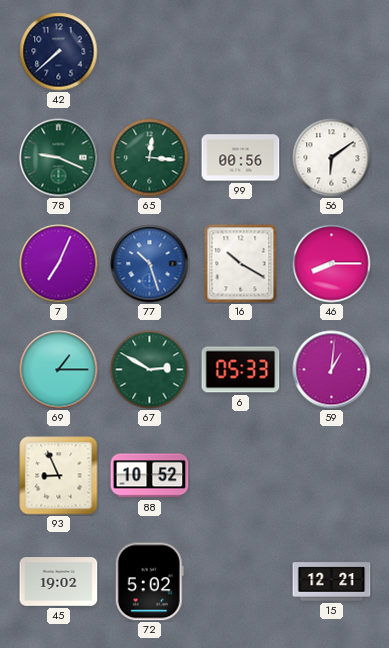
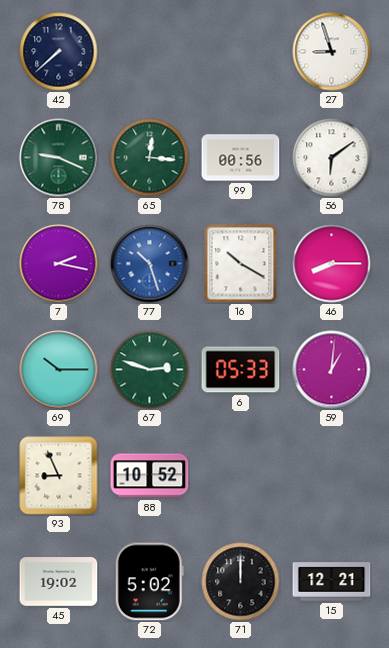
27: none -> 8:57
7: 7:04 -> 2:17
69: 1:15 -> 10:15
67: 2:50 -> 2:48
71: none -> 12:00
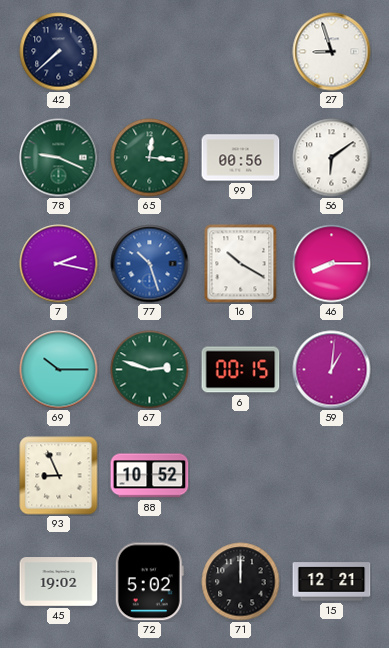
6: 05:33 -> 00:15
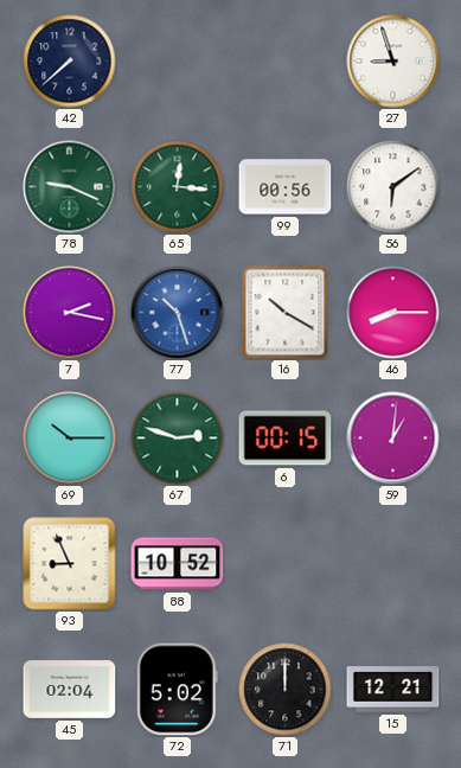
45: 19:02 -> 02:04
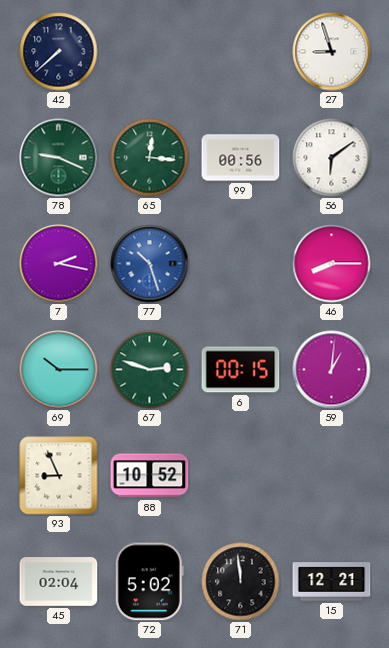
16: 10:20 -> none
71: 12:00 -> 11:59
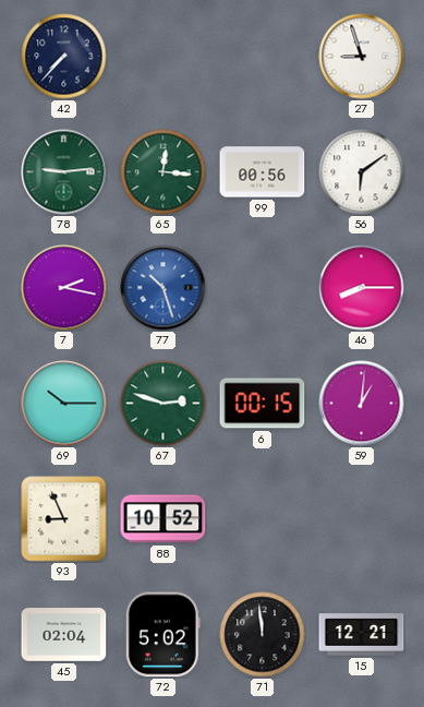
42: 7:38 -> 7:37
78: 9:19 -> 9:14
